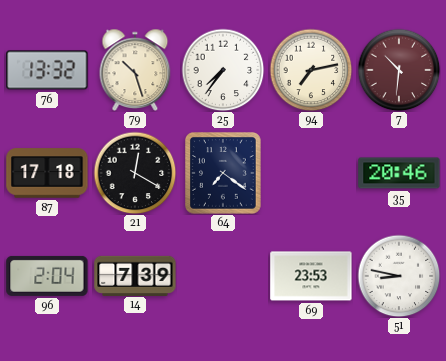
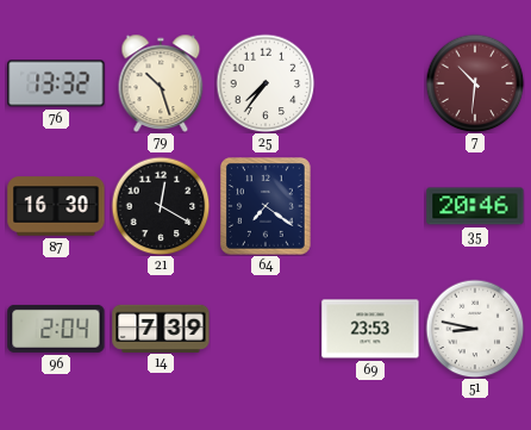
94: 7:13 -> none
87: 17:18 -> 16:30
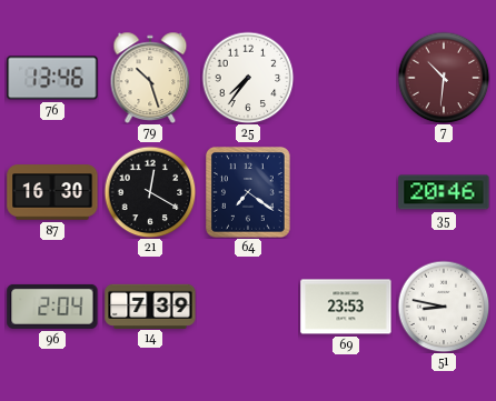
76: 13:32 -> 13:46
